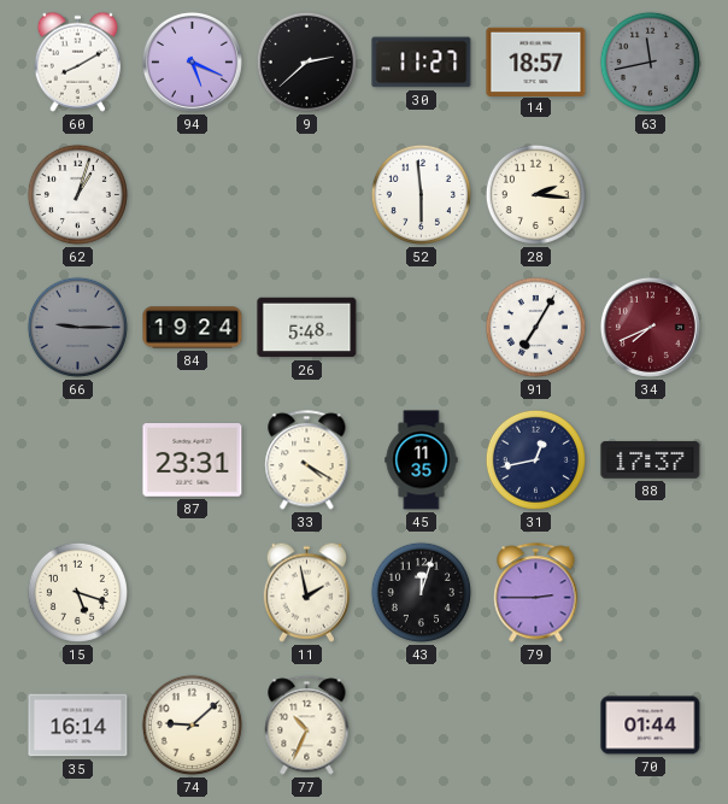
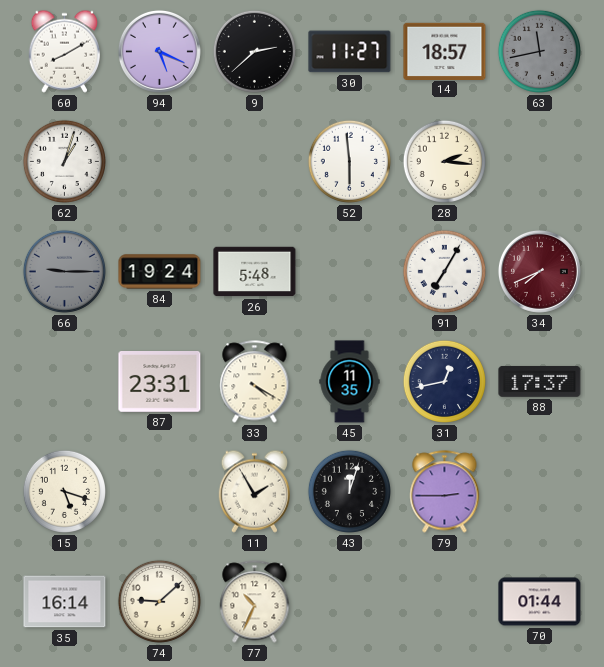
11: 1:58 -> 1:55
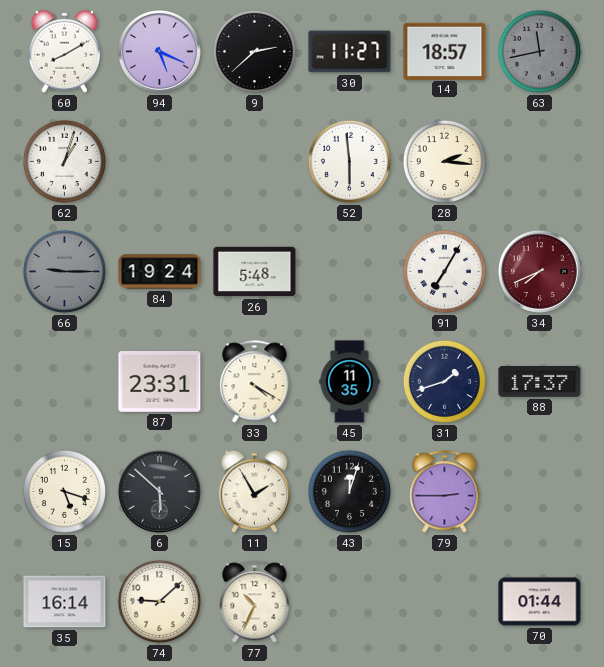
31: 12:43 -> 1:42
6: none -> 5:52
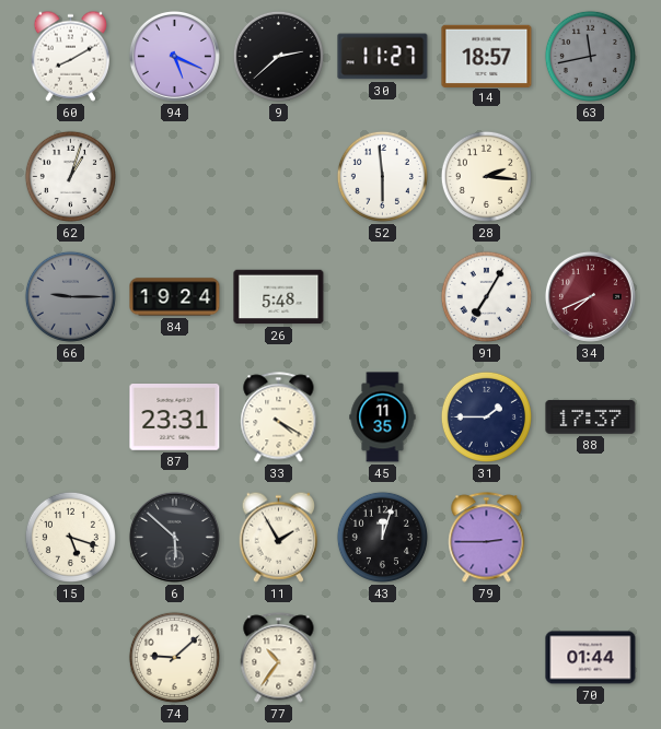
31: 1:42 -> 1:45
35: 16:14 -> none
77: 10:34 -> 10:36
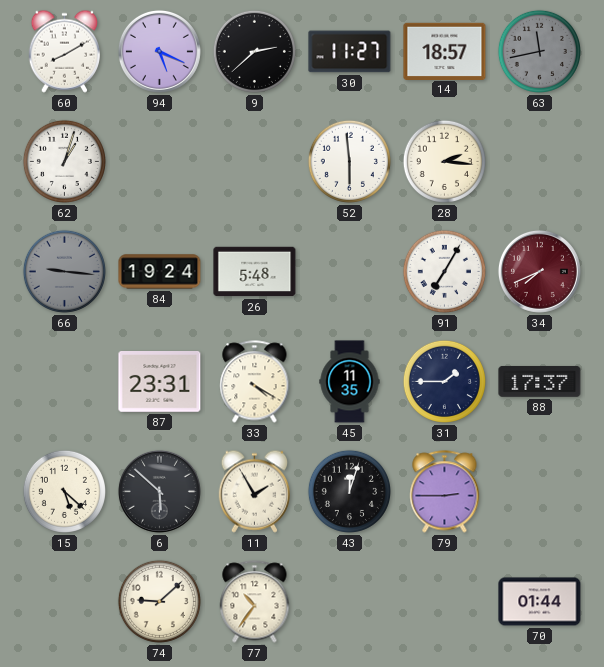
66: 9:15 -> 9:16
15: 5:18 -> 5:22
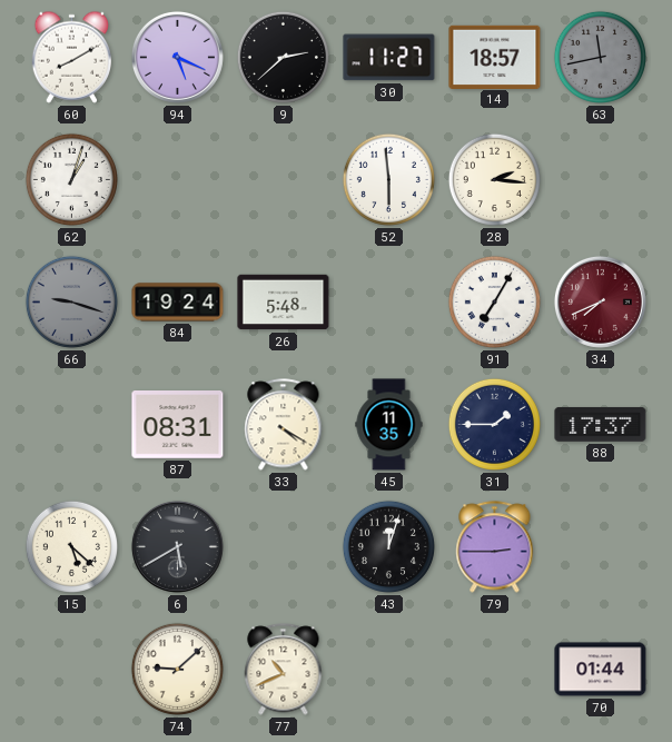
66: 9:16 -> 9:18
87: 23:31 -> 08:31
6: 5:52 -> 5:40
11: 1:55 -> none
77: 10:36 -> 10:41
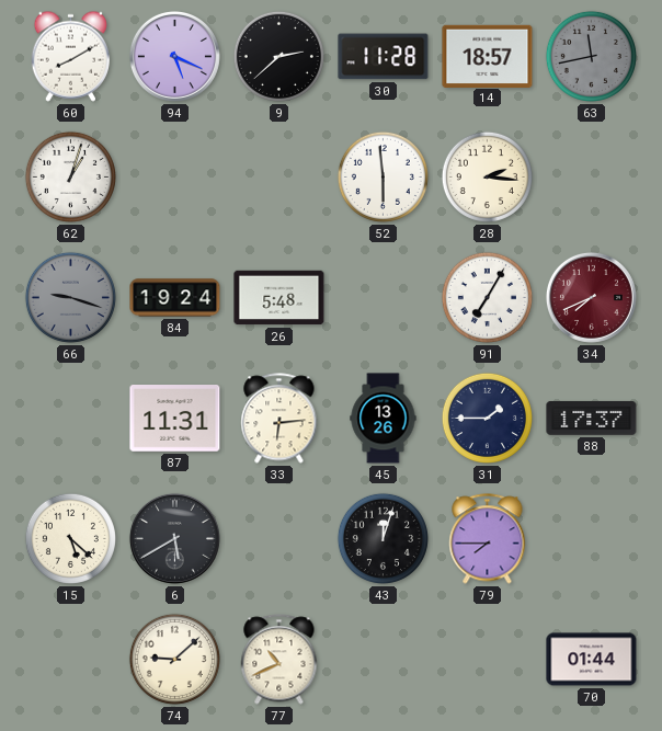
30: 11:27 -> 11:28
87: 08:31 -> 11:31
33: 4:20 -> 6:14
45: 11:35 -> 13:26
79: 2:45 -> 7:45
